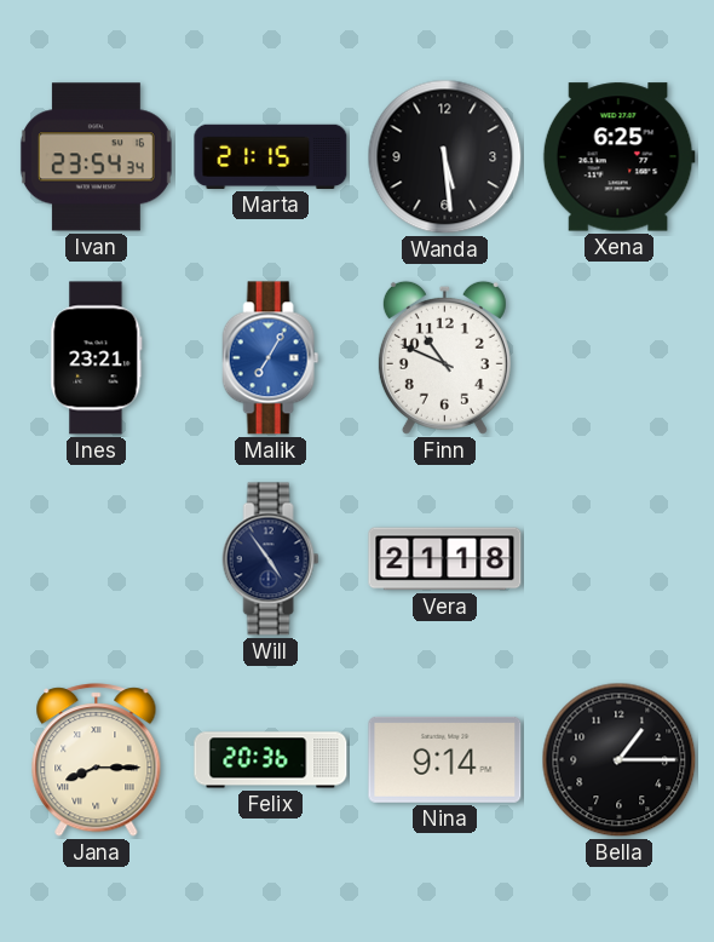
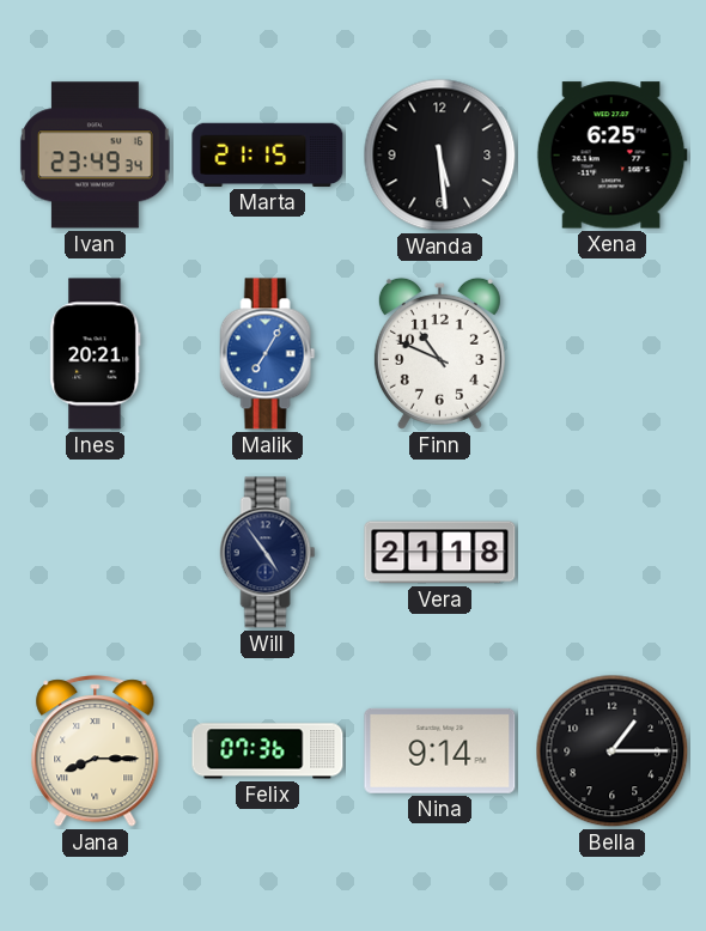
Ivan: 23:54 -> 23:49
Ines: 23:21 -> 20:21
Felix: 20:36 -> 07:36
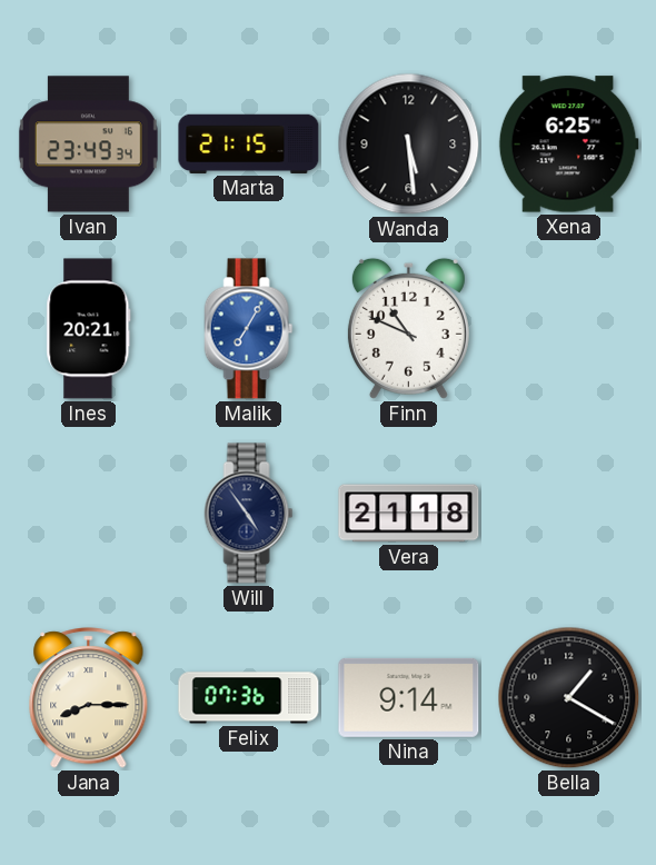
Bella: 1:15 -> 1:20
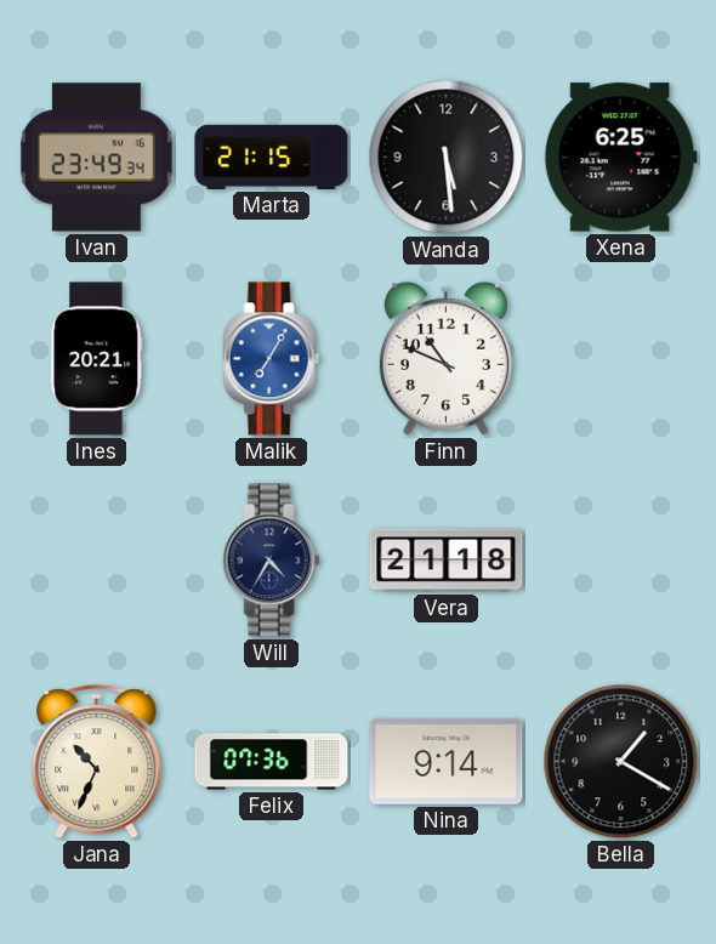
Will: 4:54 -> 4:35
Jana: 8:15 -> 10:34
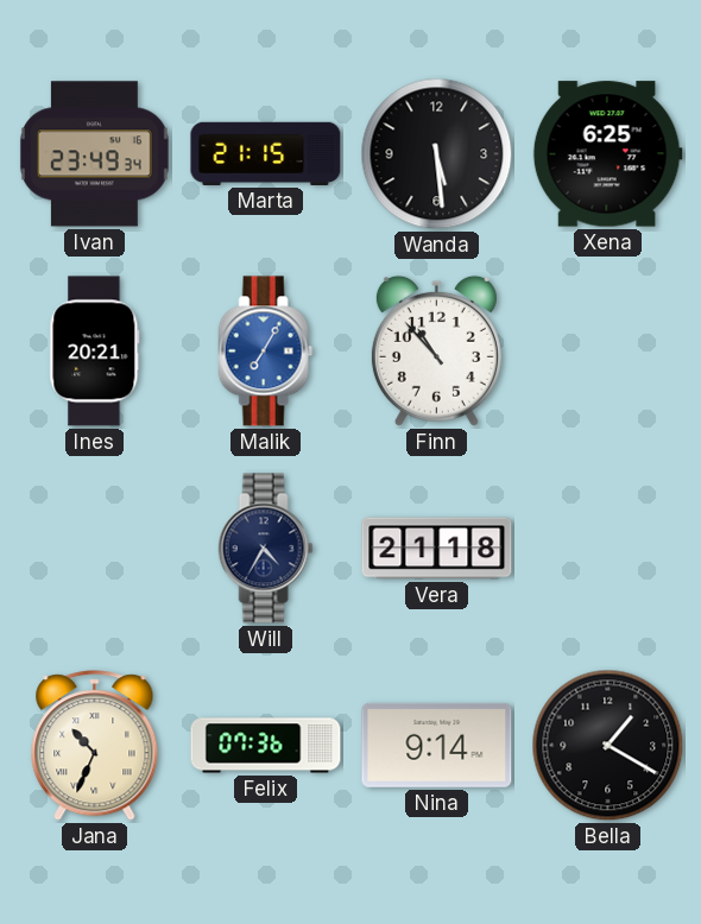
Finn: 10:49 -> 10:53
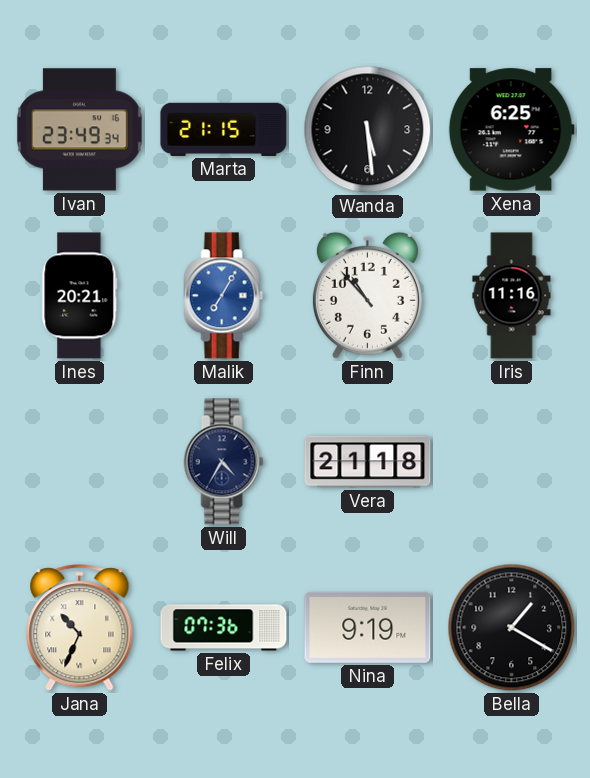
Iris: none -> 11:16
Nina: 9:14 -> 9:19
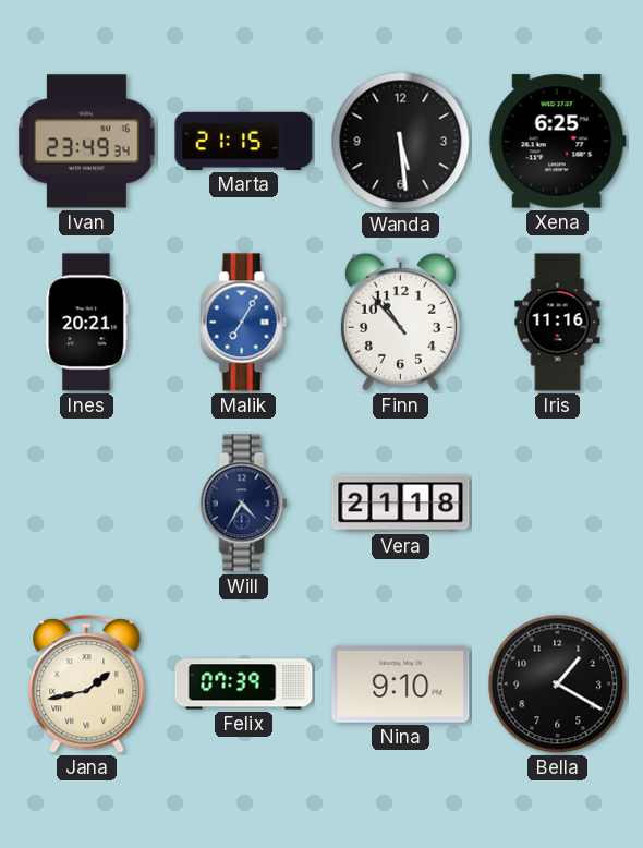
Jana: 10:34 -> 1:43
Felix: 07:36 -> 07:39
Nina: 9:19 -> 9:10
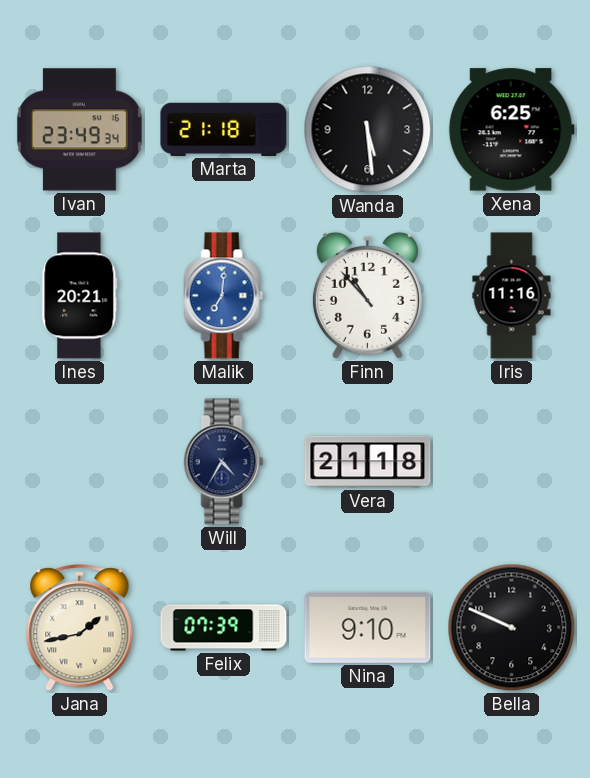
Marta: 21:15 -> 21:18
Malik: 7:05 -> 7:01
Bella: 1:20 -> 9:49
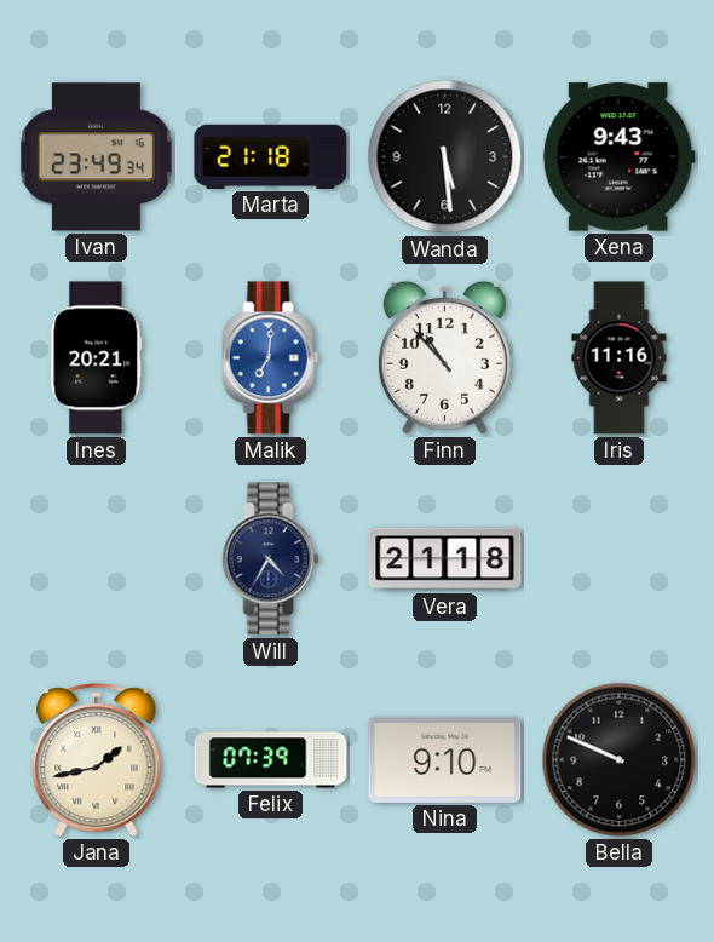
Xena: 6:25 -> 9:43
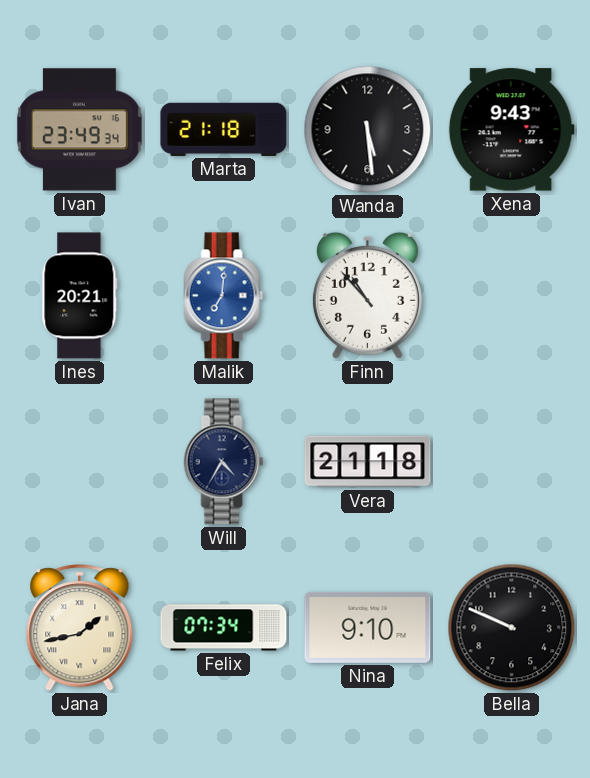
Iris: 11:16 -> none
Felix: 07:39 -> 07:34
